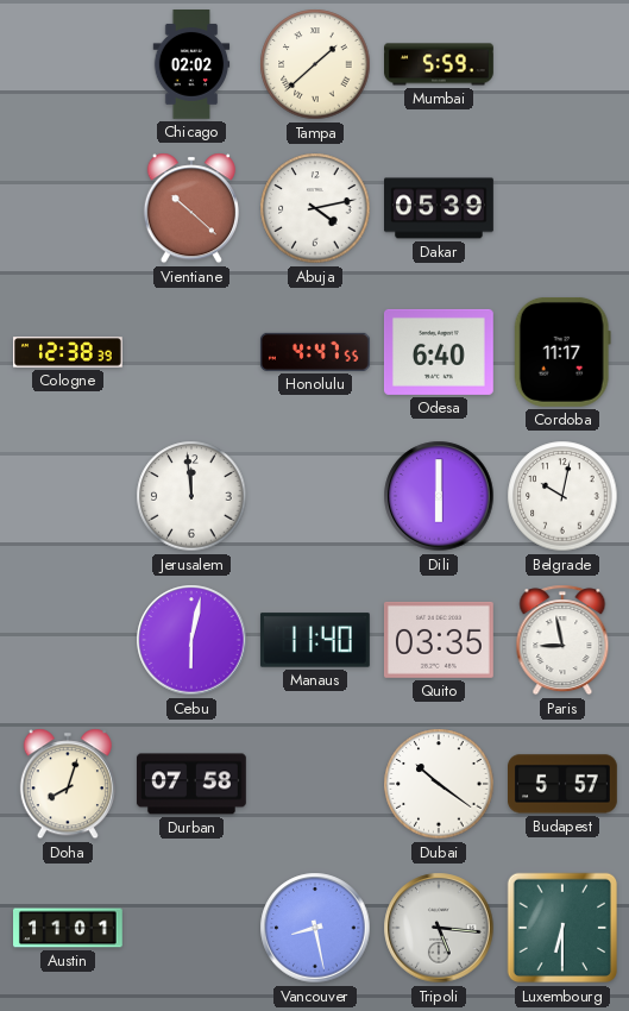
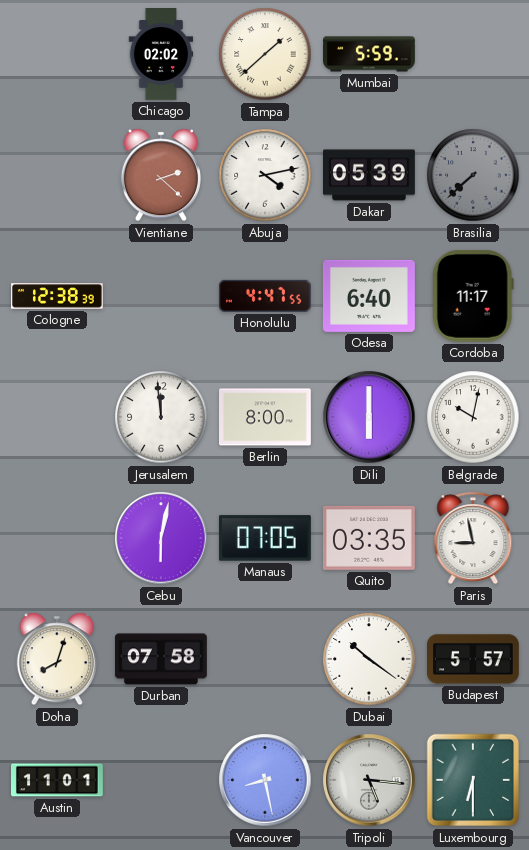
Vientiane: 10:22 -> 2:22
Brasilia: none -> 7:38
Berlin: none -> 8:00
Manaus: 11:40 -> 07:05
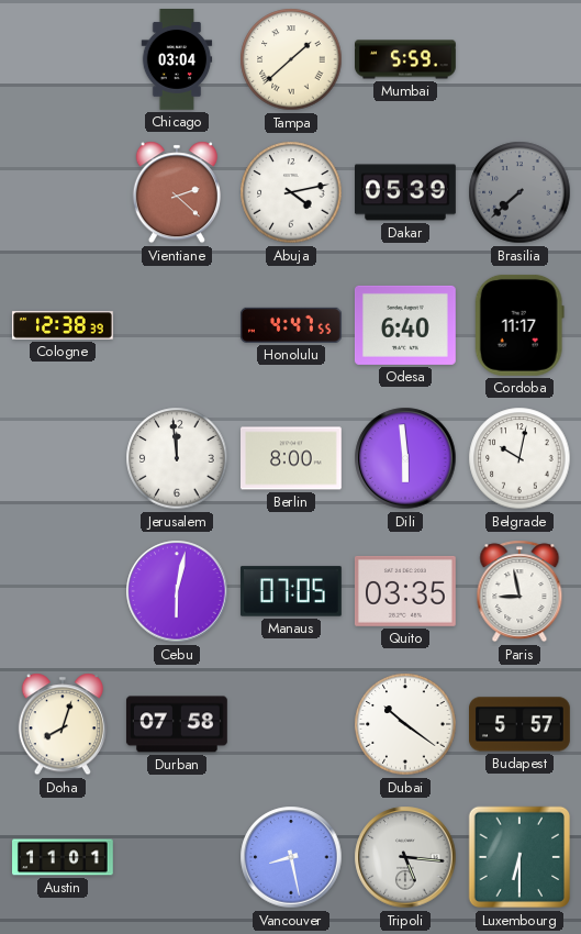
Chicago: 02:02 -> 03:04
Dili: 6:00 -> 5:59
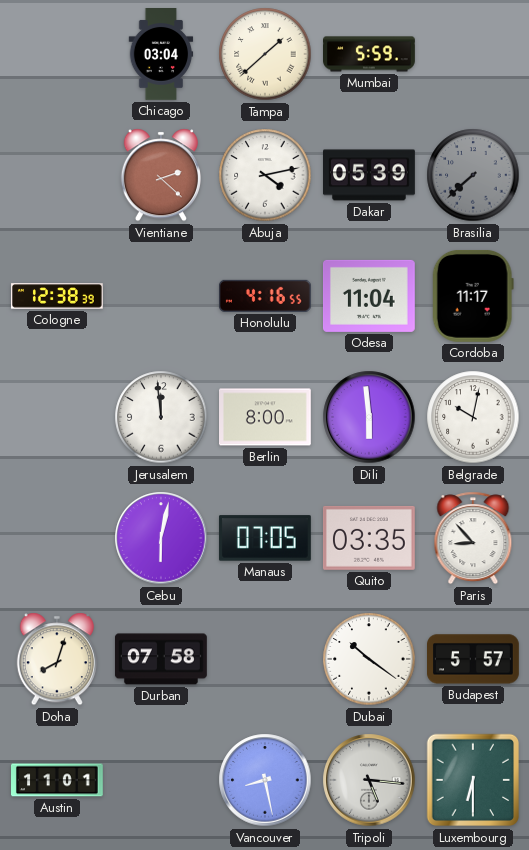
Honolulu: 4:47 -> 4:16
Odesa: 6:40 -> 11:04
Paris: 8:58 -> 8:53
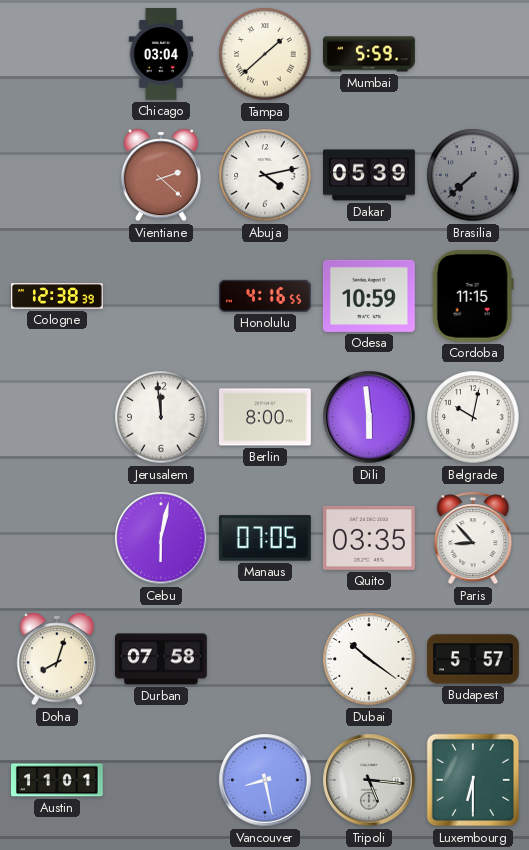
Odesa: 11:04 -> 10:59
Cordoba: 11:17 -> 11:15
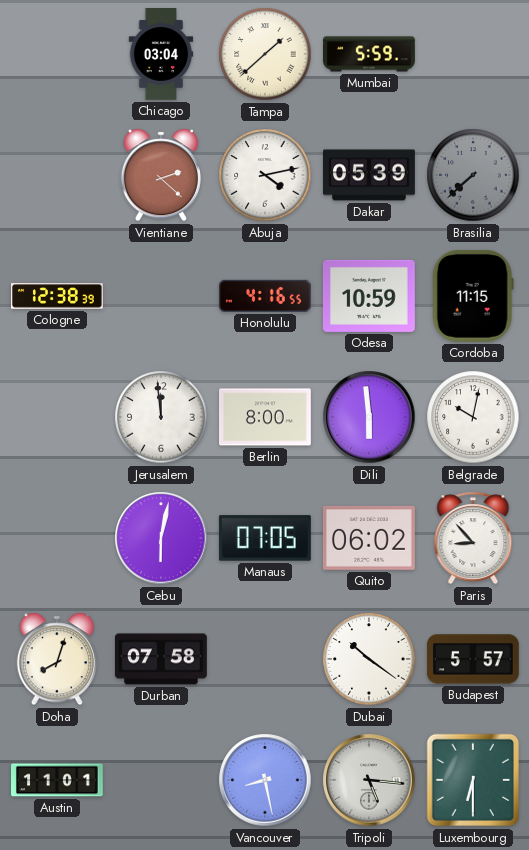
Quito: 03:35 -> 06:02
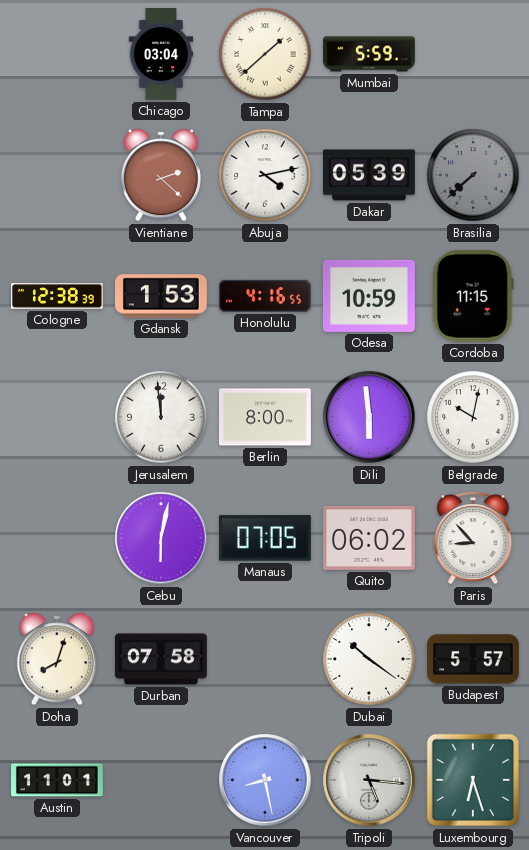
Gdansk: none -> 1:53
Luxembourg: 6:30 -> 6:27
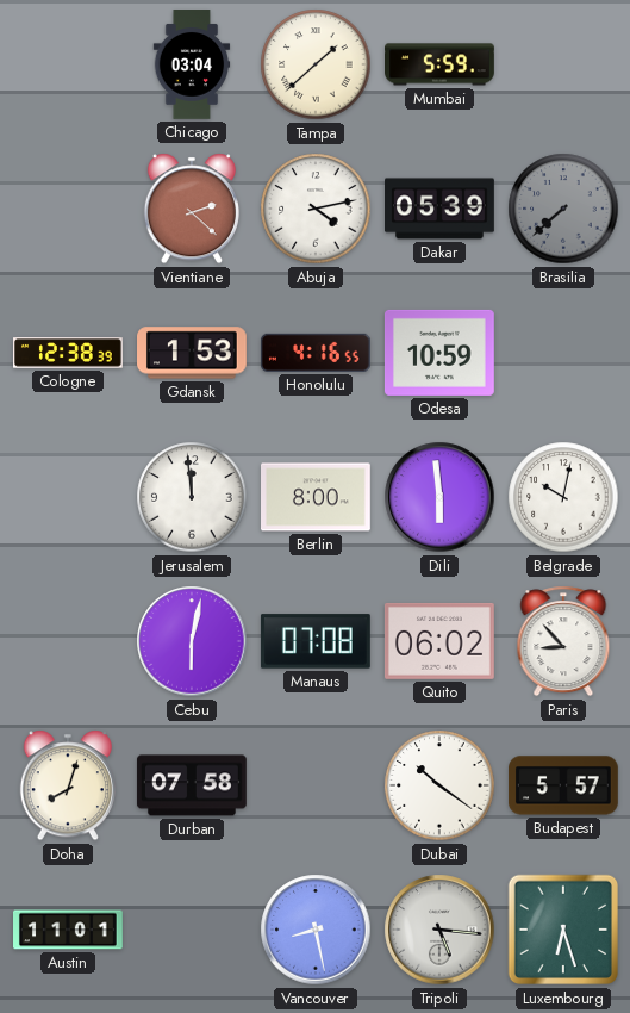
Cordoba: 11:15 -> none
Manaus: 07:05 -> 07:08
